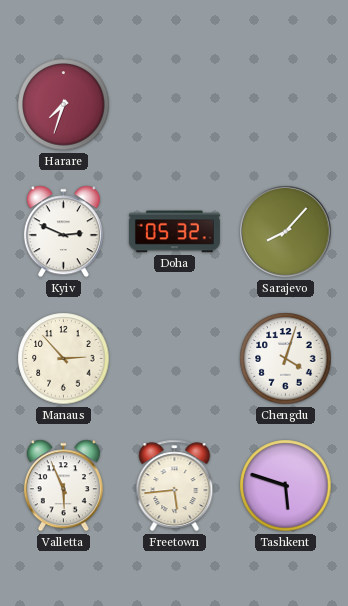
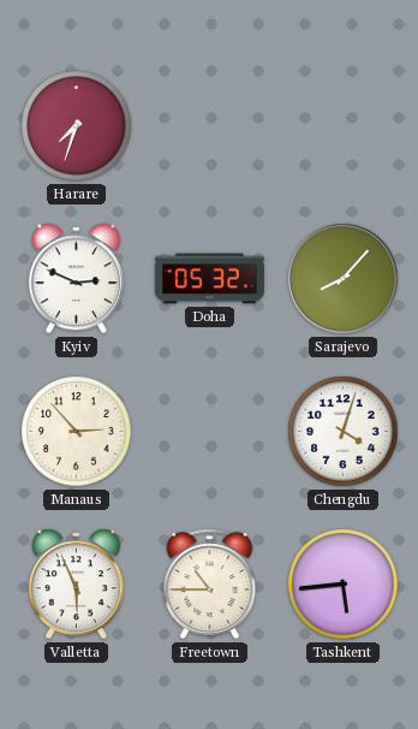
Freetown: 5:44 -> 10:45
Tashkent: 5:48 -> 5:44
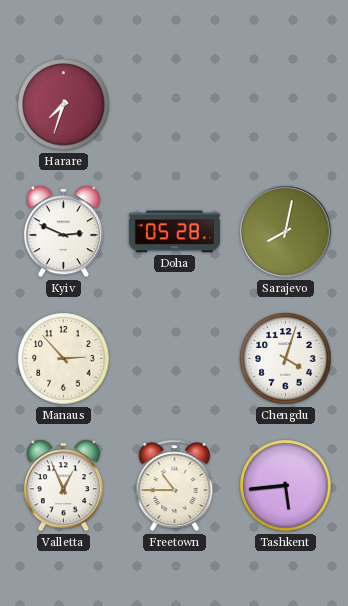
Doha: 05:32 -> 05:28
Sarajevo: 8:07 -> 8:02
Valletta: 5:56 -> 12:56
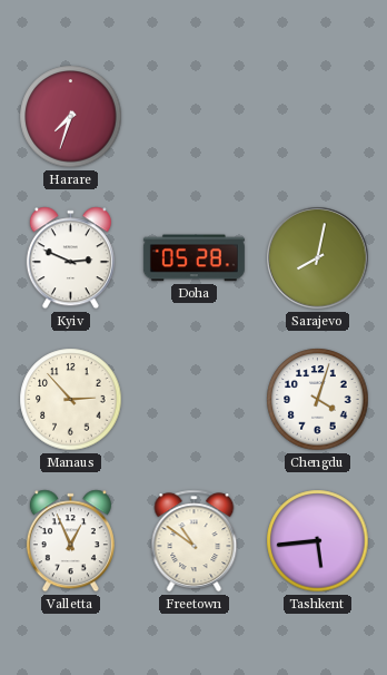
Freetown: 10:45 -> 10:51
